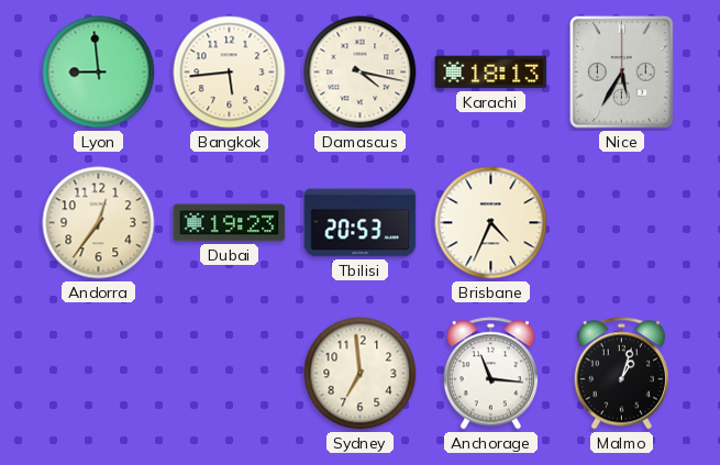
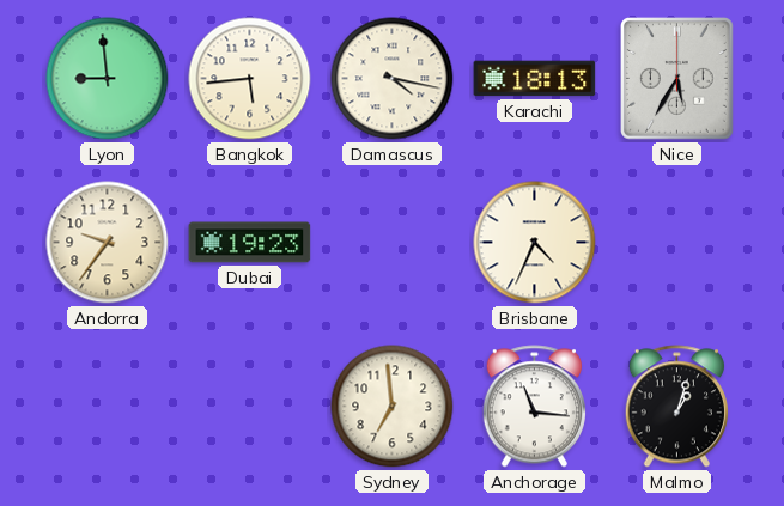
Andorra: 12:36 -> 9:36
Tbilisi: 20:53 -> none
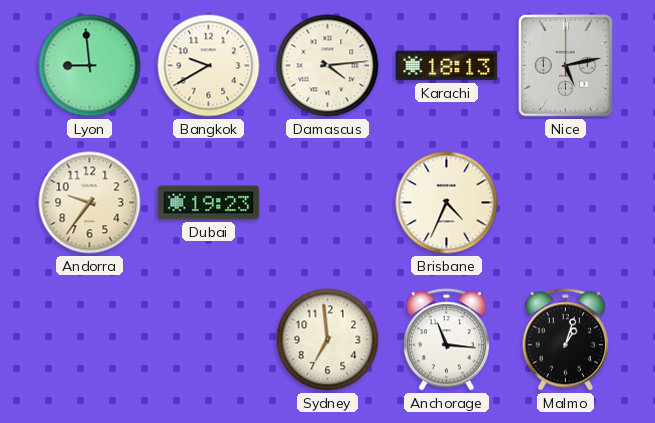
Bangkok: 5:44 -> 9:40
Damascus: 4:17 -> 4:14
Nice: 5:35 -> 5:13
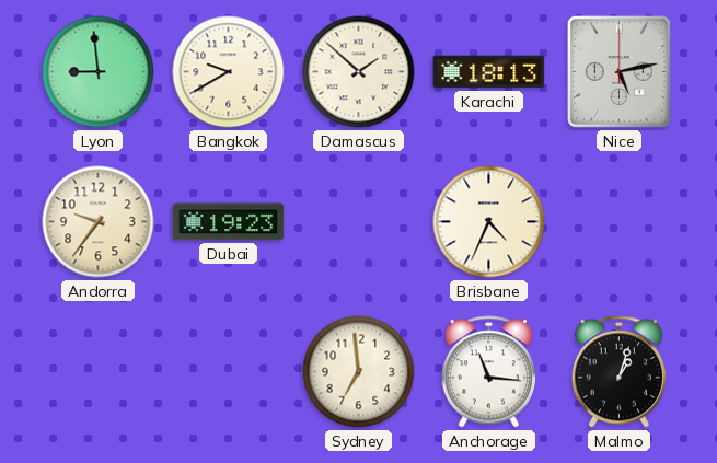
Damascus: 4:14 -> 1:52
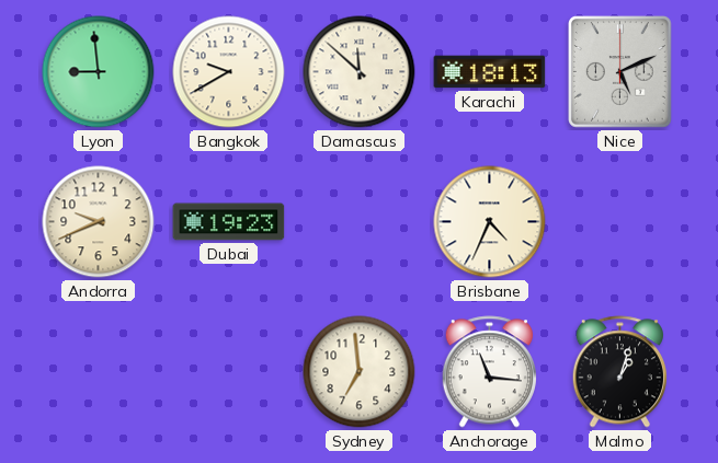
Damascus: 1:52 -> 11:52
Nice: 5:13 -> 5:11
Andorra: 9:36 -> 9:41
